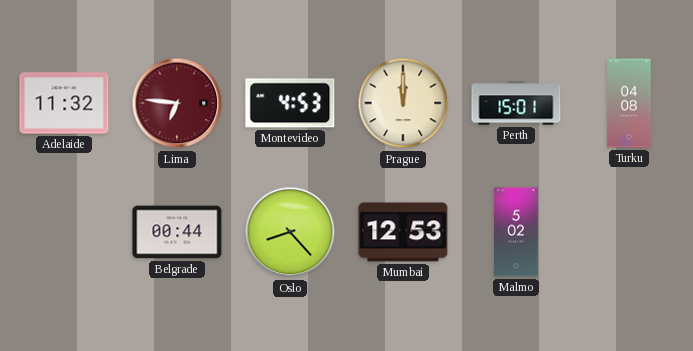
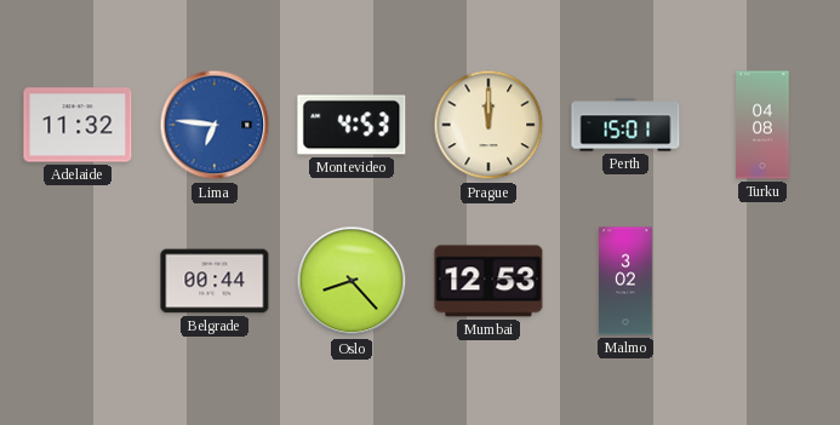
Lima dial: burgundy -> blue
Malmo: 5:02 -> 3:02
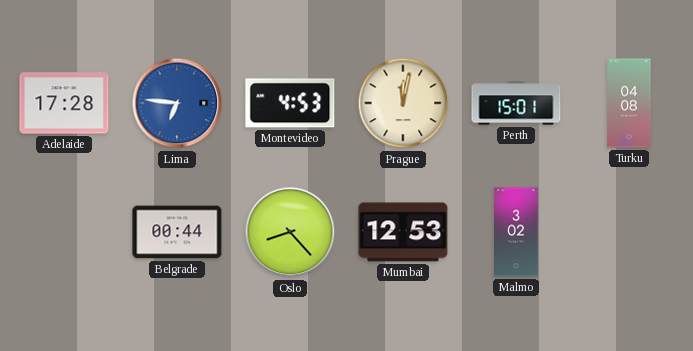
Adelaide: 11:32 -> 17:28
Prague: 12:00 -> 12:02
